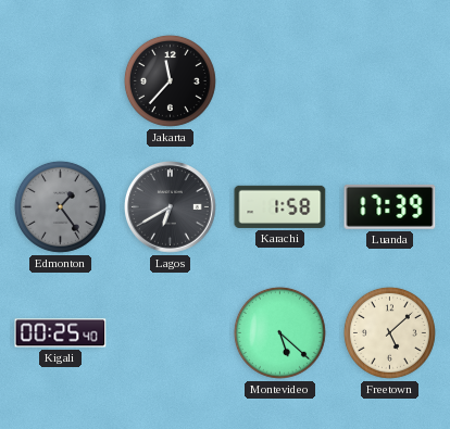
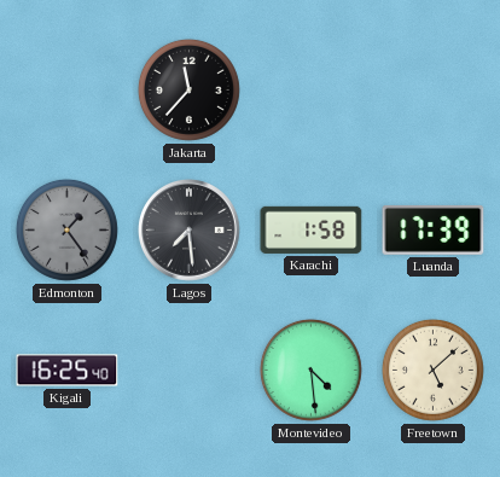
Lagos: 6:40 -> 7:29
Kigali: 00:25 -> 16:25
Montevideo: 5:22 -> 4:29
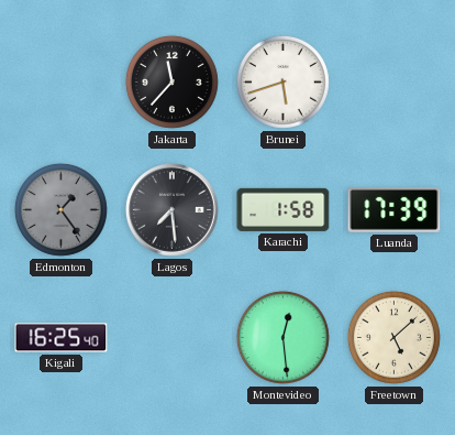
Brunei: none -> 5:42
Montevideo: 4:29 -> 12:29
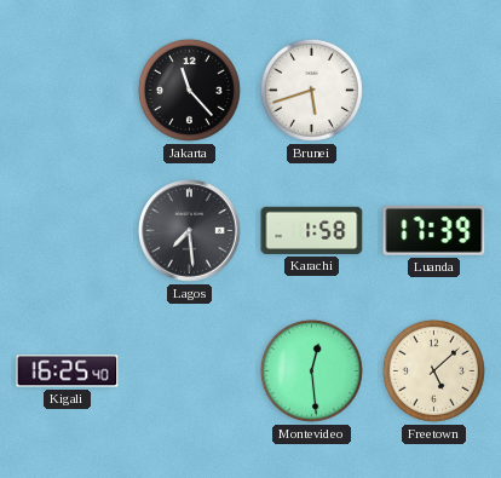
Jakarta: 11:37 -> 11:23
Edmonton: 1:24 -> none
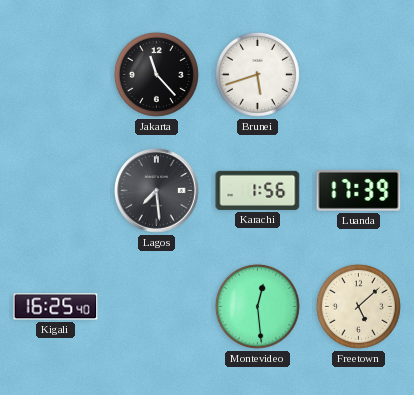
Karachi: 1:58 -> 1:56
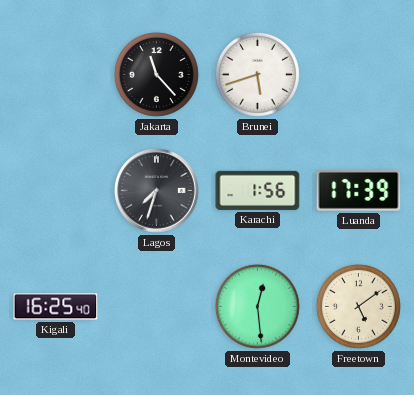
Lagos: 7:29 -> 7:33
Freetown: 5:08 -> 5:09
